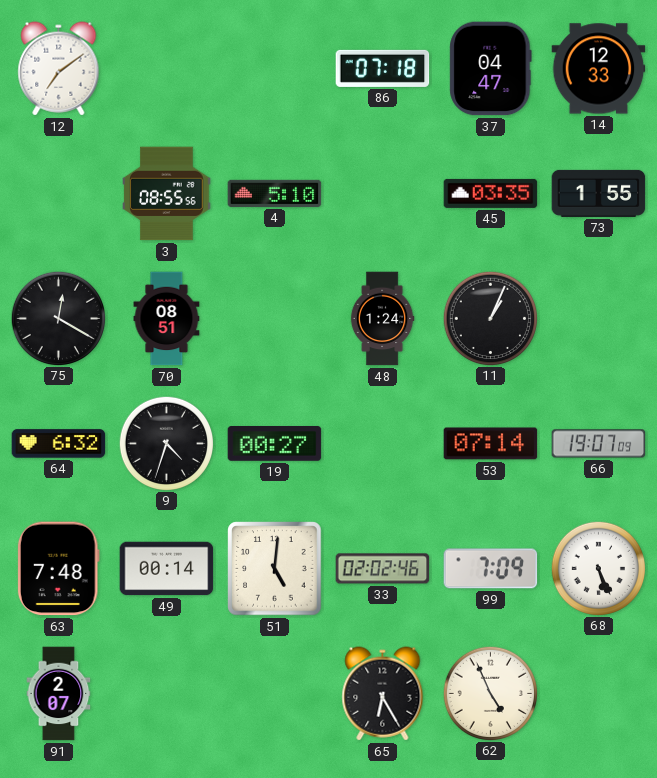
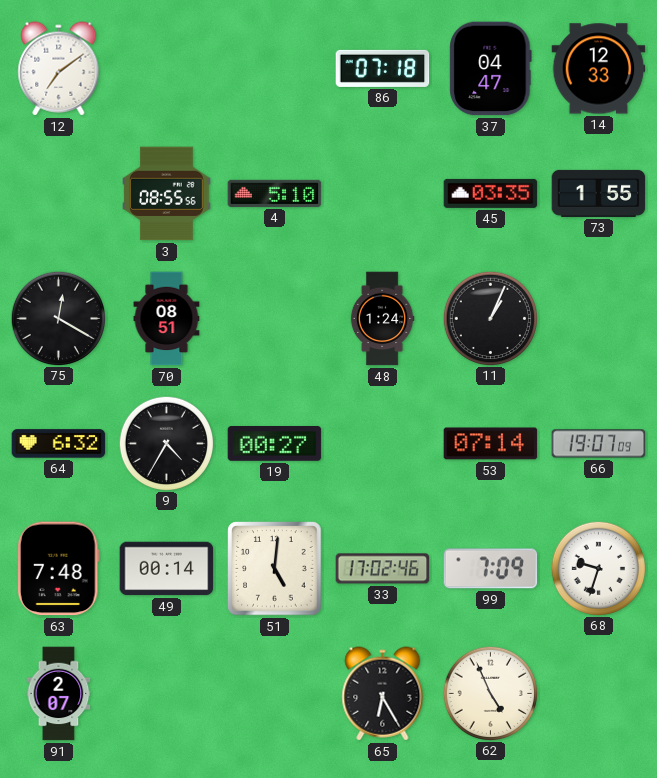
9: 4:33 -> 4:35
33: 02:02 -> 17:02
68: 5:26 -> 9:33
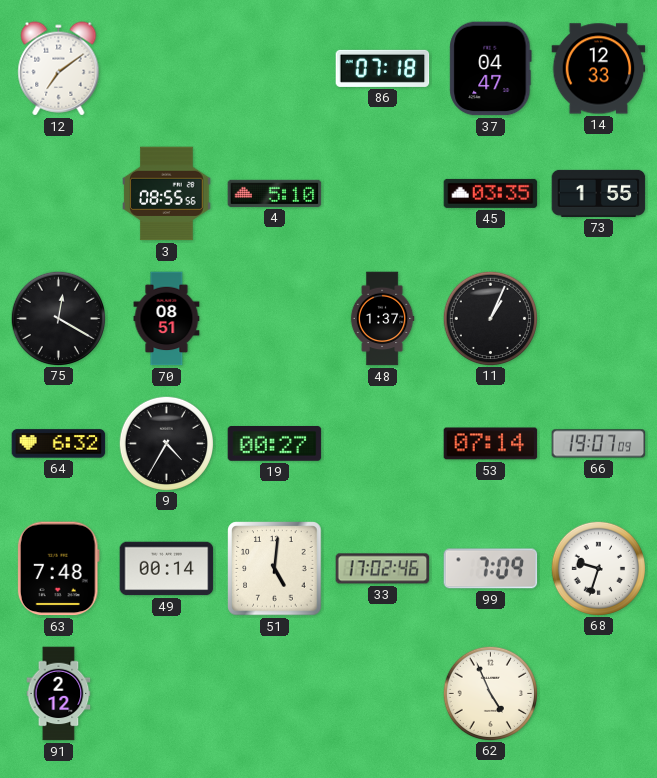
48: 1:24 -> 1:37
91: 2:07 -> 2:12
65: 6:25 -> none
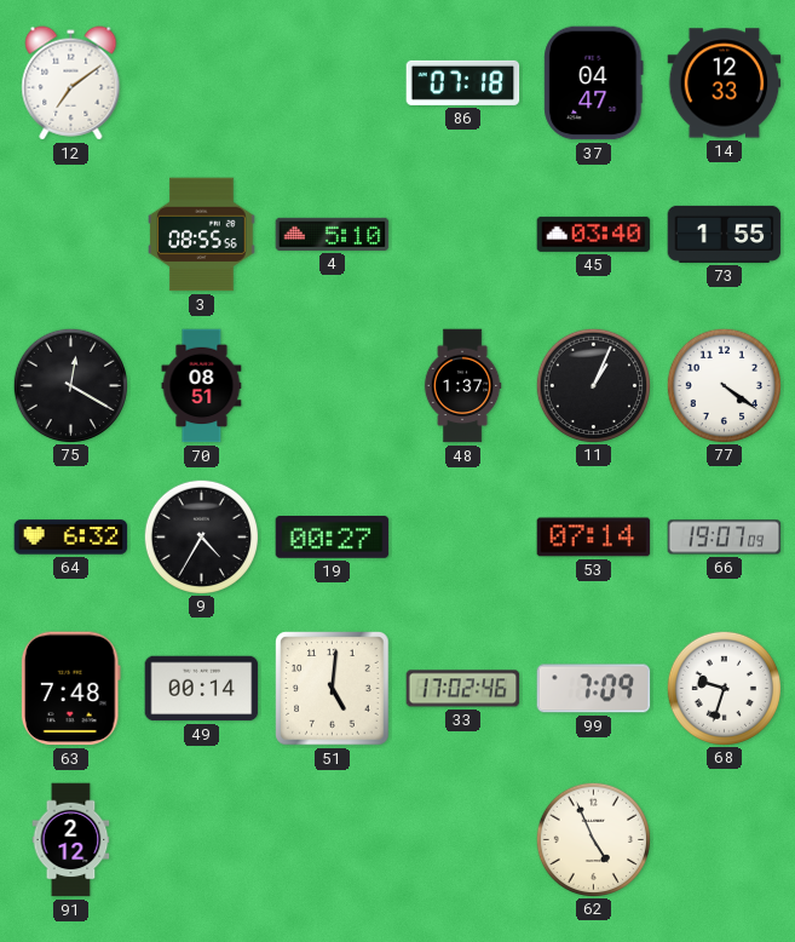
45: 03:35 -> 03:40
77: none -> 4:21
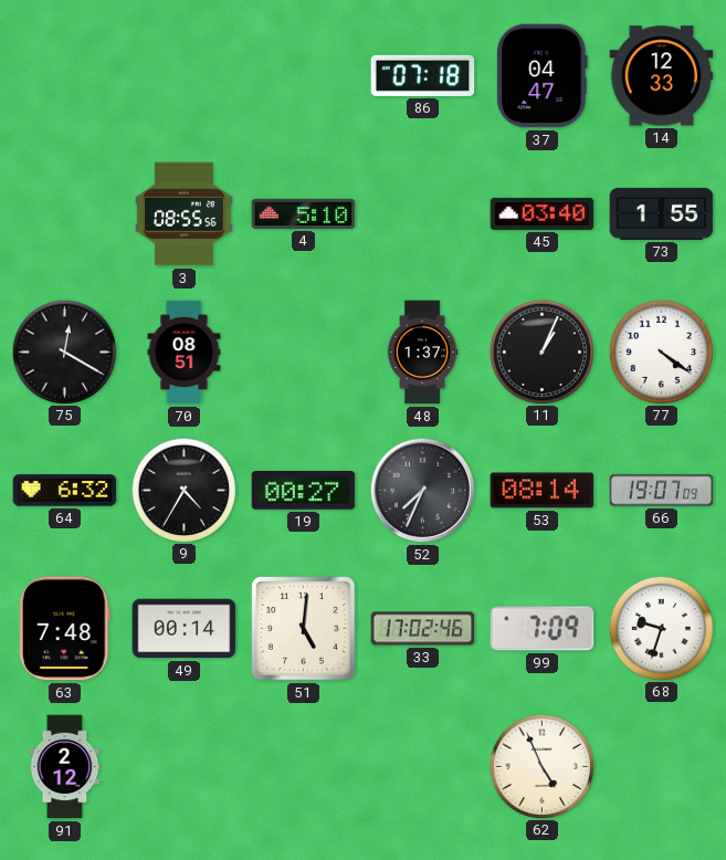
12: 7:09 -> none
52: none -> 7:34
53: 07:14 -> 08:14
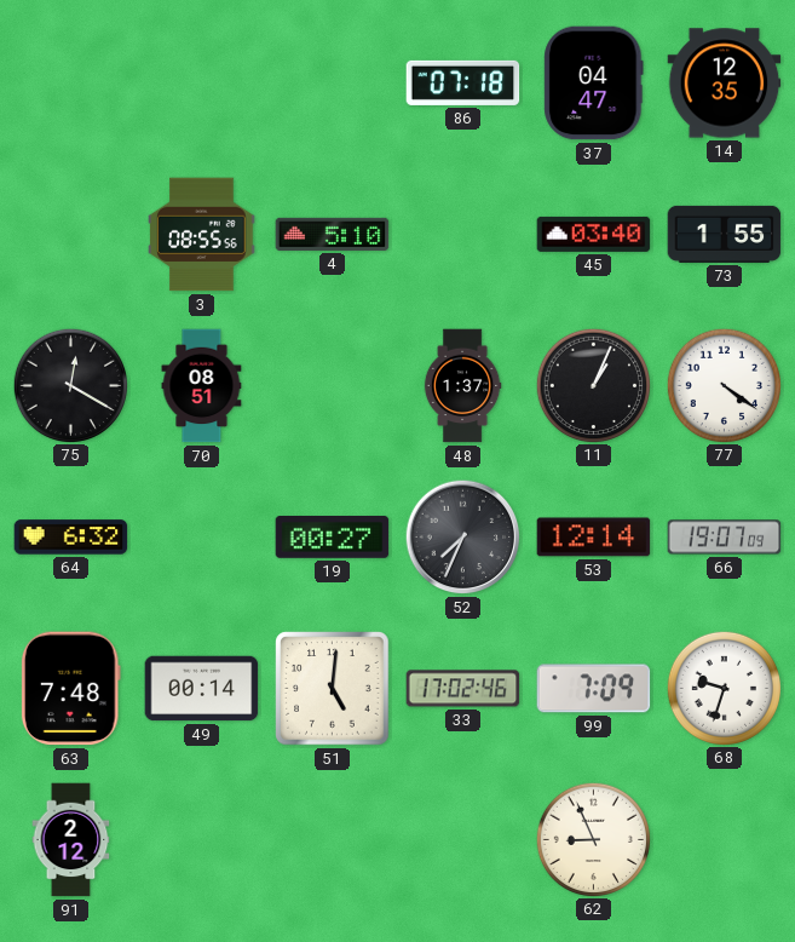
14: 12:33 -> 12:35
9: 4:35 -> none
53: 08:14 -> 12:14
62: 4:56 -> 8:56
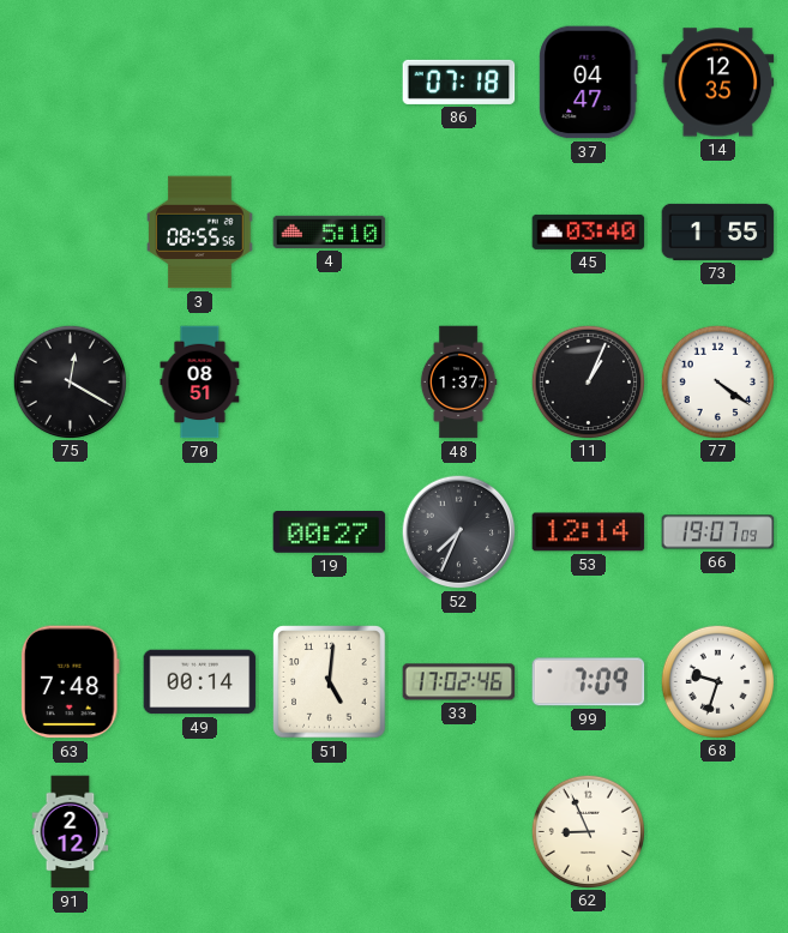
64: 6:32 -> none
